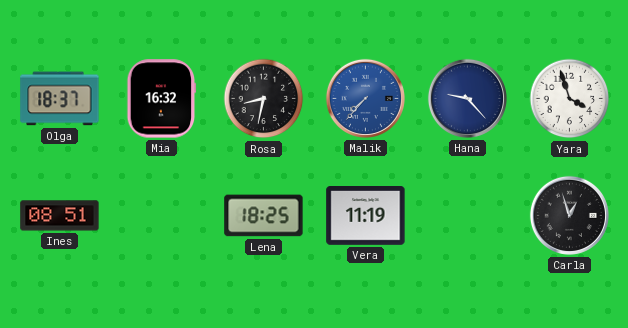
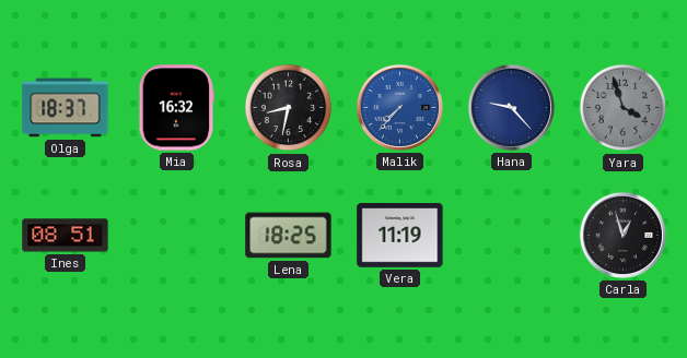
Yara dial: white -> grey
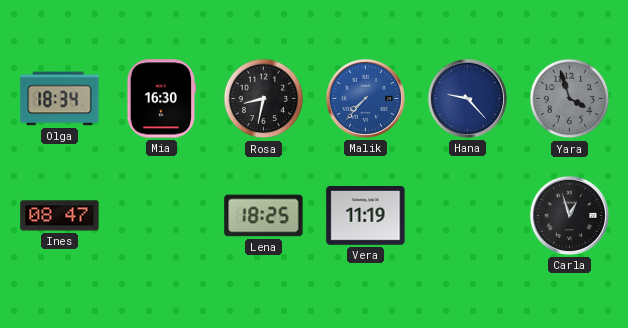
Olga: 18:37 -> 18:34
Mia: 16:32 -> 16:30
Ines: 08:51 -> 08:47
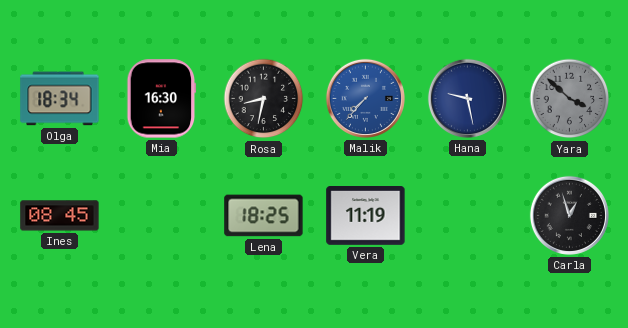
Hana: 9:23 -> 9:28
Yara: 3:57 -> 3:52
Ines: 08:47 -> 08:45
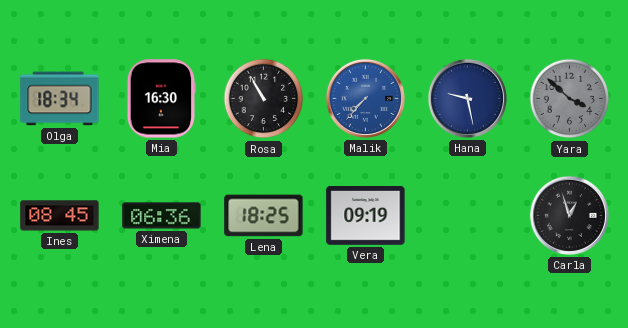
Rosa: 8:32 -> 10:55
Ximena: none -> 06:36
Vera: 11:19 -> 09:19
